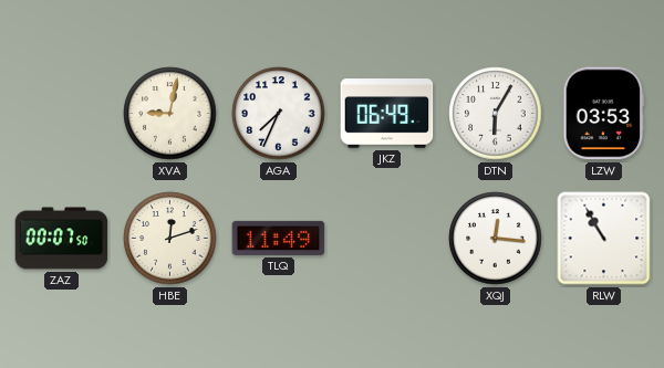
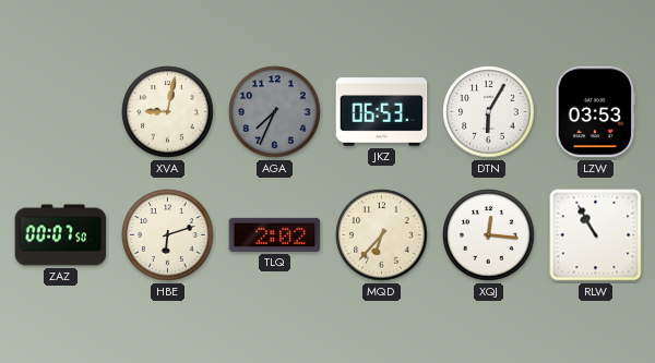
AGA dial: white -> grey
JKZ: 06:49 -> 06:53
HBE: 12:12 -> 6:12
TLQ: 11:49 -> 2:02
MQD: none -> 6:37
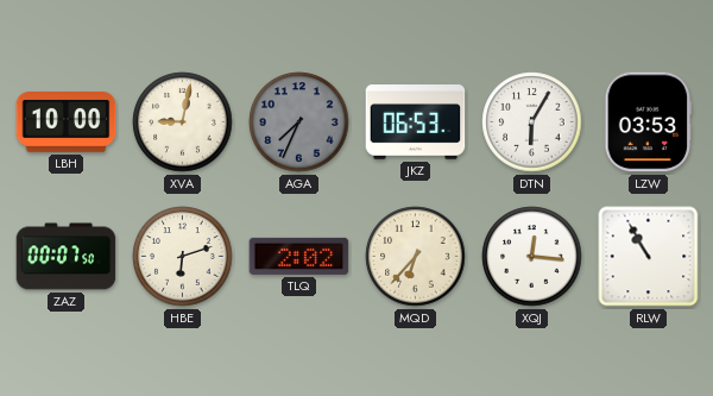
LBH: none -> 10:00
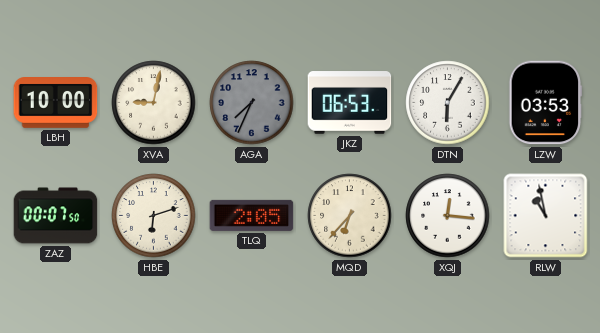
TLQ: 2:02 -> 2:05
RLW: 10:55 -> 10:58
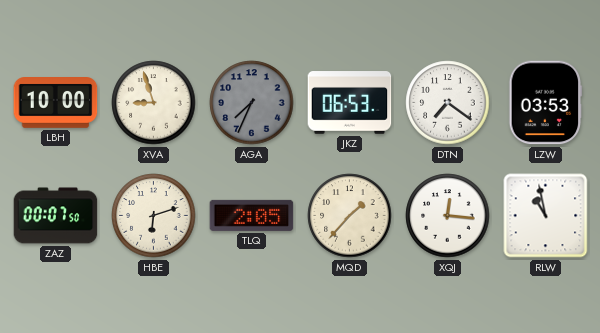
XVA: 9:02 -> 8:57
DTN: 6:05 -> 7:21
MQD: 6:37 -> 1:37
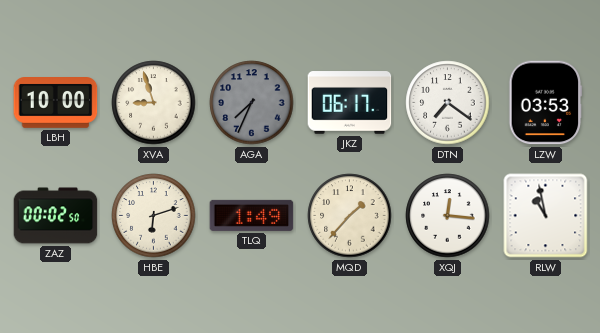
JKZ: 06:53 -> 06:17
ZAZ: 00:07 -> 00:02
TLQ: 2:05 -> 1:49
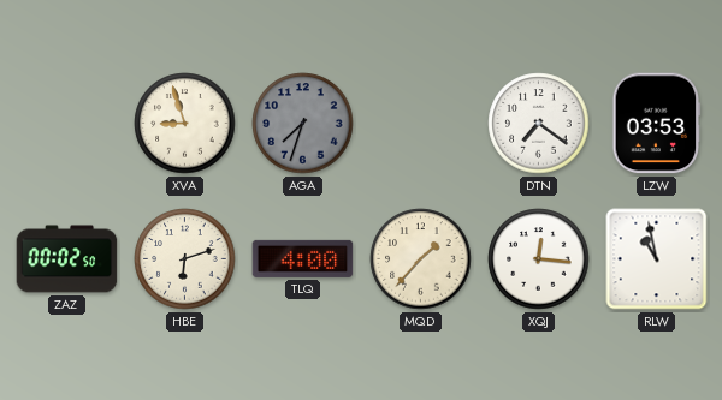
LBH: 10:00 -> none
AGA: 7:34 -> 7:33
JKZ: 06:17 -> none
TLQ: 1:49 -> 4:00
